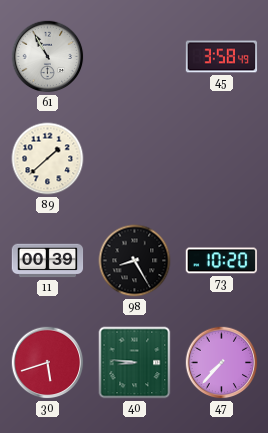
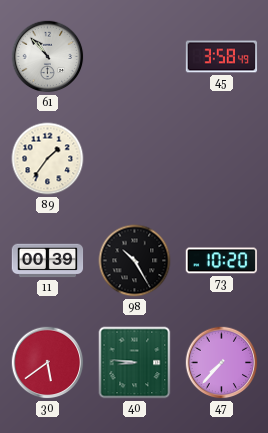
61: 10:55 -> 10:53
89: 1:38 -> 1:36
98: 8:25 -> 10:25
30: 5:42 -> 5:39
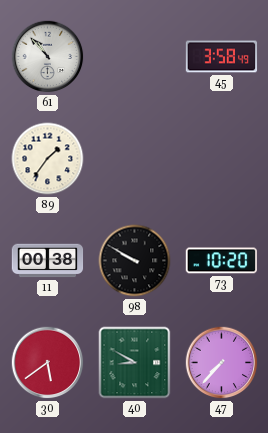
11: 00:39 -> 00:38
98: 10:25 -> 9:50
40: 8:46 -> 8:50
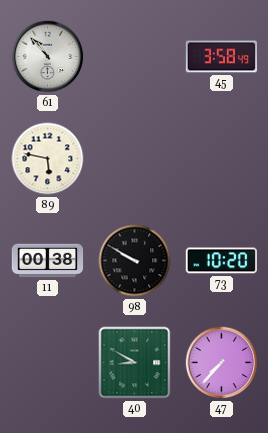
89: 1:36 -> 5:47
30: 5:39 -> none
